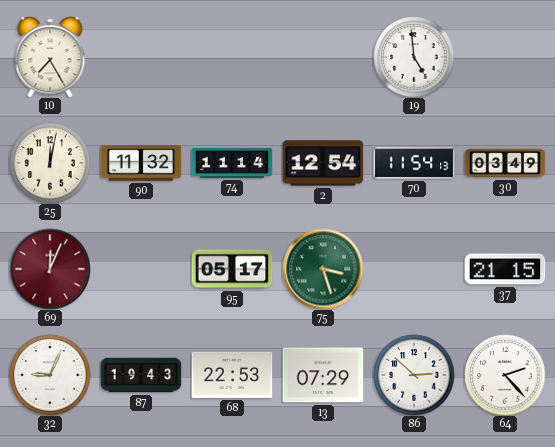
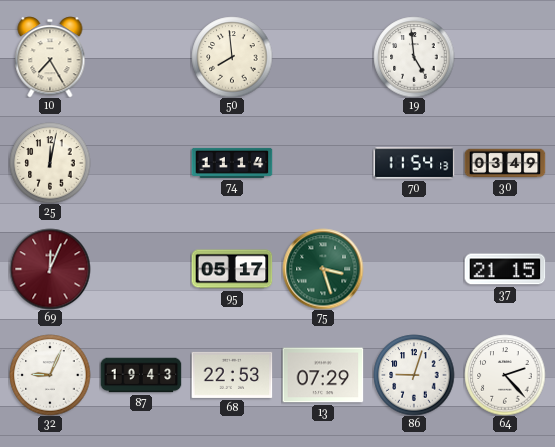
50: none -> 7:59
90: 11:32 -> none
2: 12:54 -> none
86: 2:52 -> 9:03
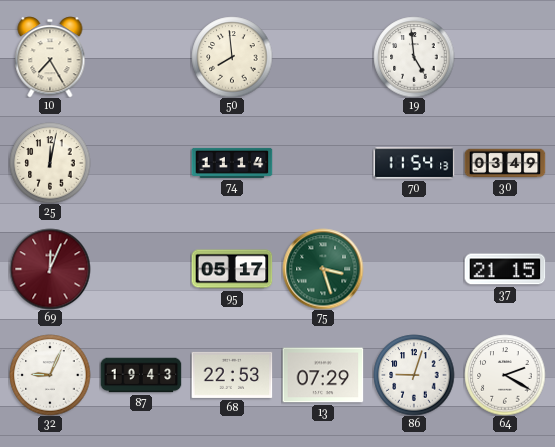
64: 2:23 -> 2:20
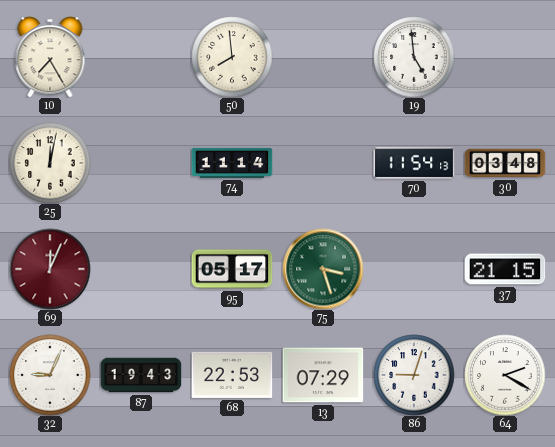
30: 03:49 -> 03:48
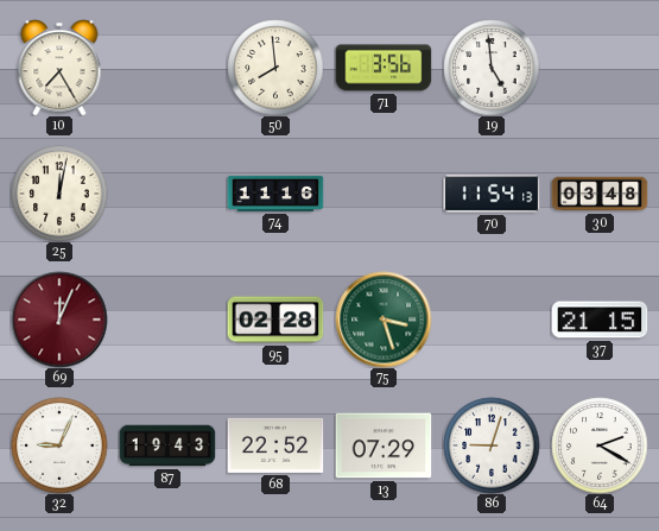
71: none -> 3:56
74: 11:14 -> 11:16
95: 05:17 -> 02:28
68: 22:53 -> 22:52
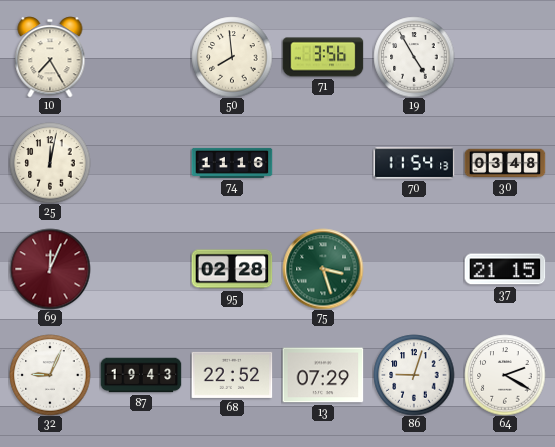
19: 4:59 -> 4:55
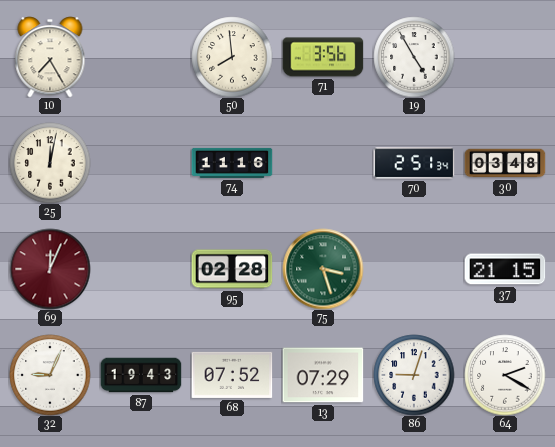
70: 11:54 -> 2:51
68: 22:52 -> 07:52
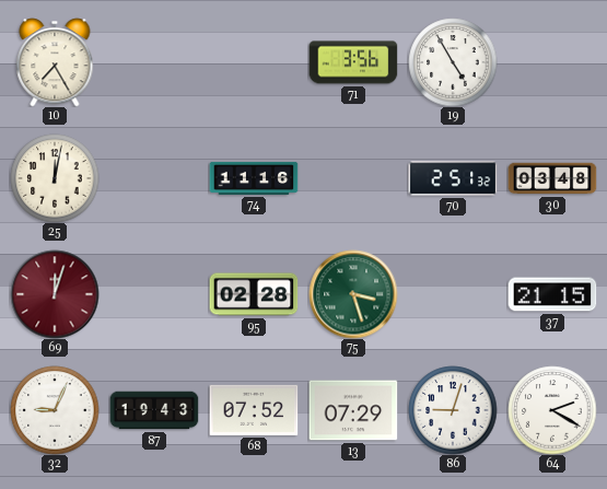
50: 7:59 -> none
70: 2:51:34 -> 2:51:32
69: 12:04 -> 12:03
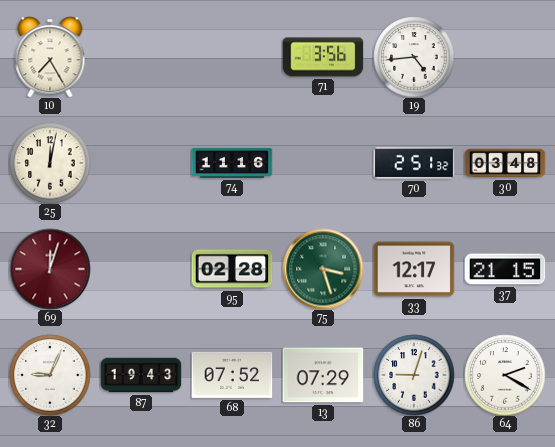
19: 4:55 -> 4:44
33: none -> 12:17
